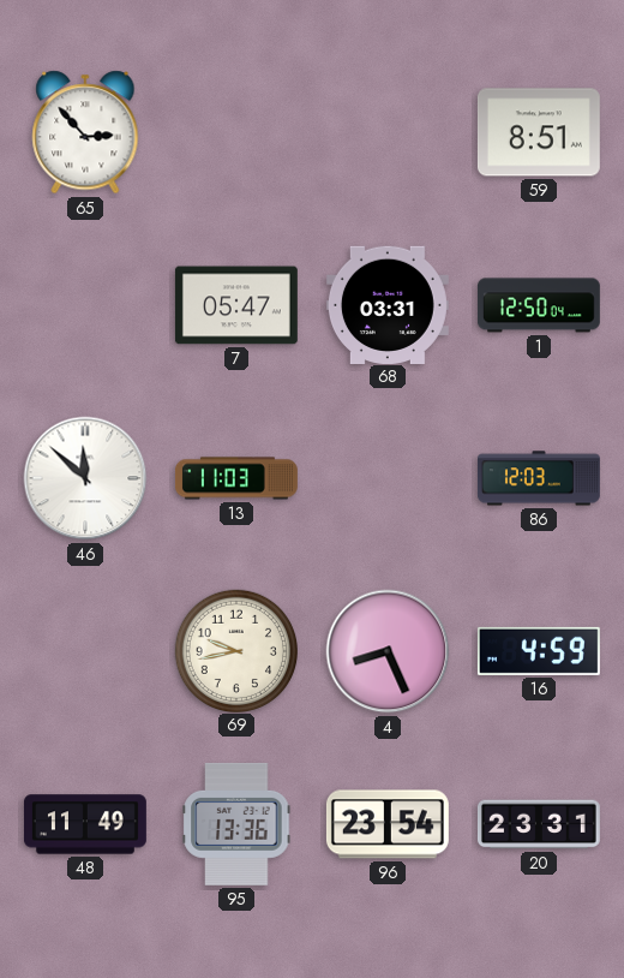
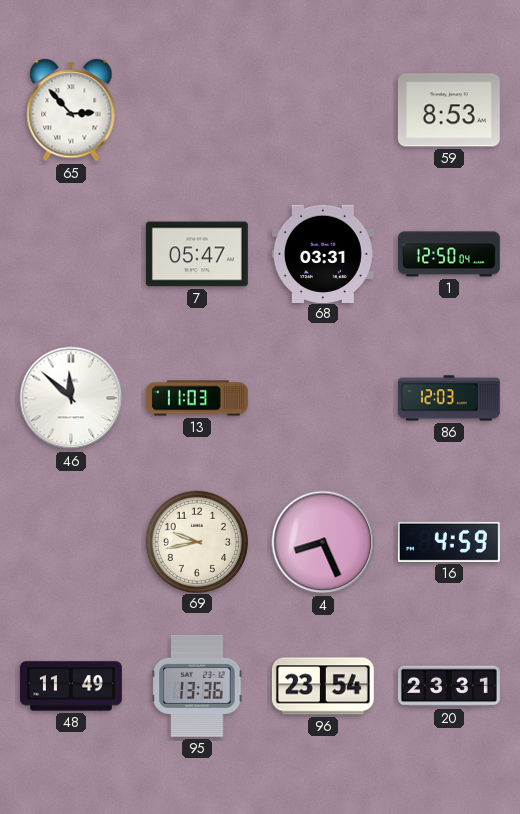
59: 8:51 -> 8:53
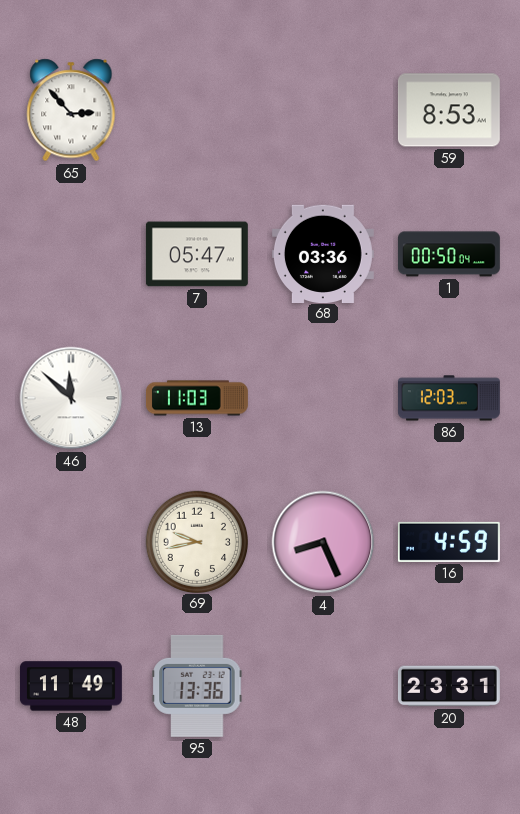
68: 03:31 -> 03:36
1: 12:50 -> 00:50
96: 23:54 -> none
